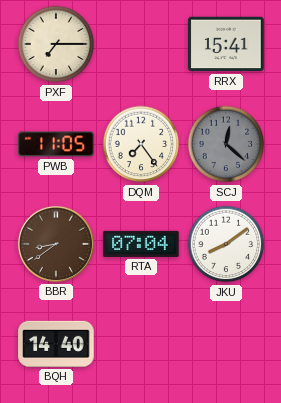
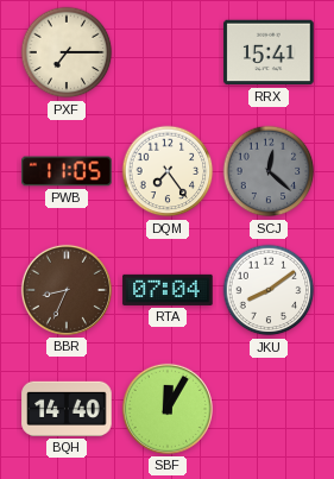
BBR: 8:39 -> 8:34
SBF: none -> 12:05
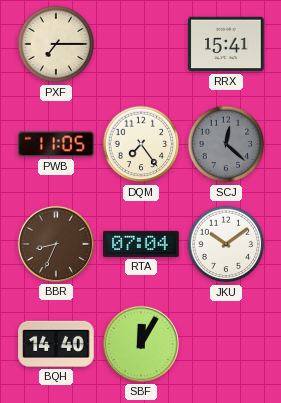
JKU: 8:09 -> 10:09
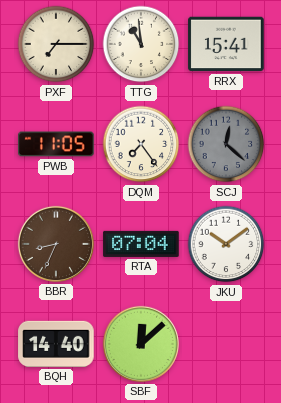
TTG: none -> 10:59
SBF: 12:05 -> 12:08
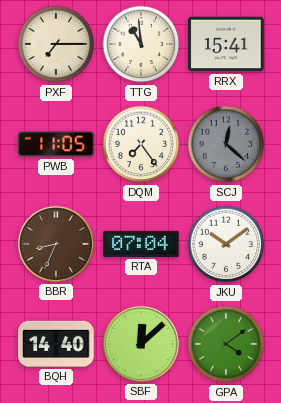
GPA: none -> 4:09
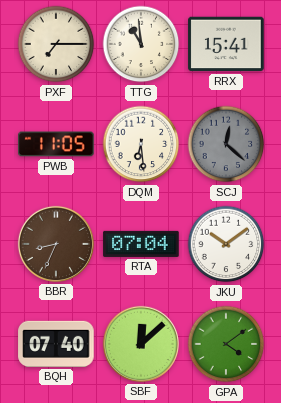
DQM: 7:24 -> 6:29
BQH: 14:40 -> 07:40
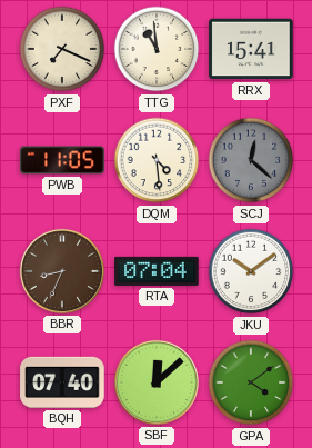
PXF: 7:15 -> 7:19
DQM: 6:29 -> 4:29
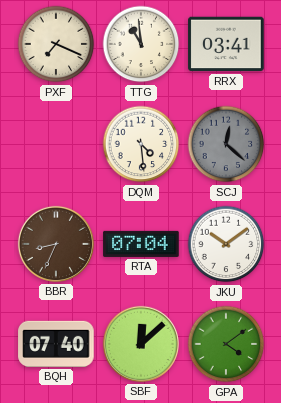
RRX: 15:41 -> 03:41
PWB: 11:05 -> none
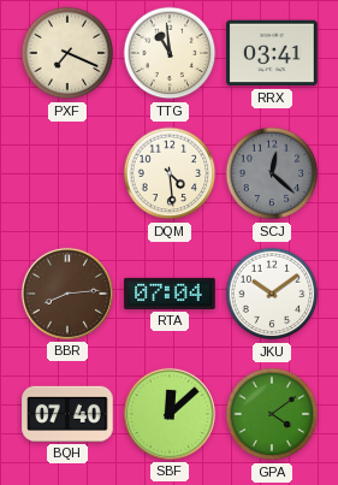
BBR: 8:34 -> 8:14
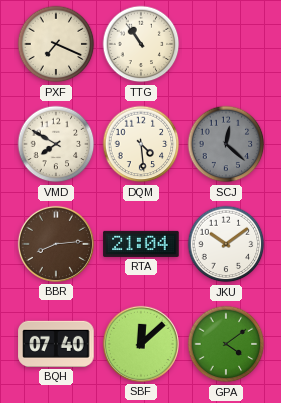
TTG: 10:59 -> 10:54
RRX: 03:41 -> none
VMD: none -> 7:50
RTA: 07:04 -> 21:04
